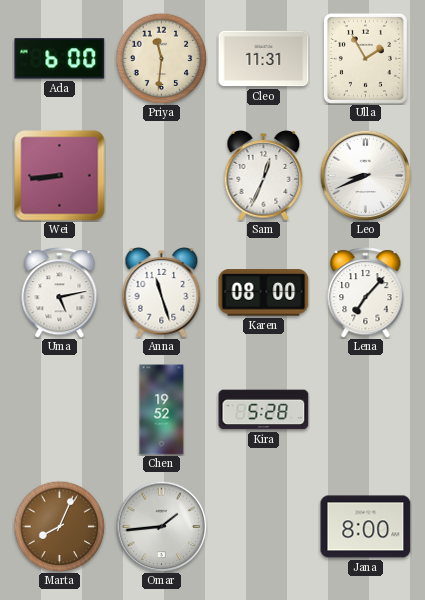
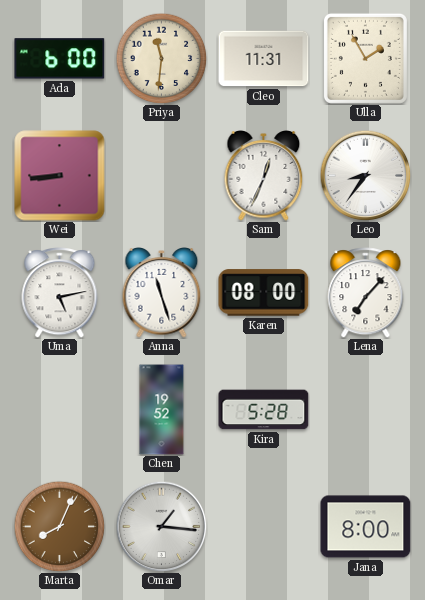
Leo: 8:41 -> 8:36
Omar: 1:44 -> 1:16
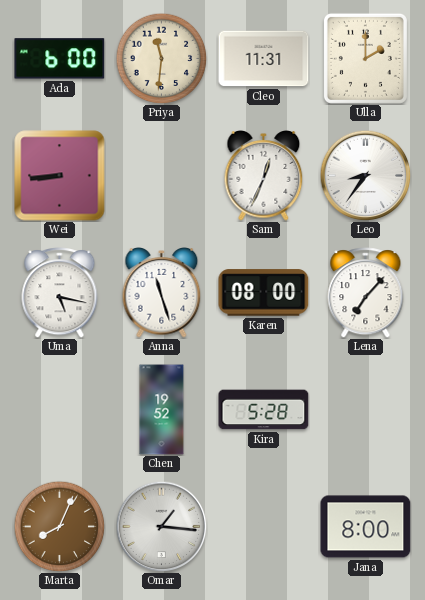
Ulla: 1:55 -> 2:00
Uma: 5:13 -> 5:17
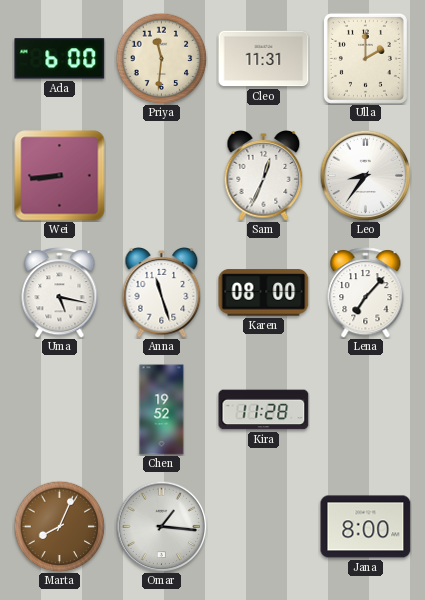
Kira: 5:28 -> 11:28
